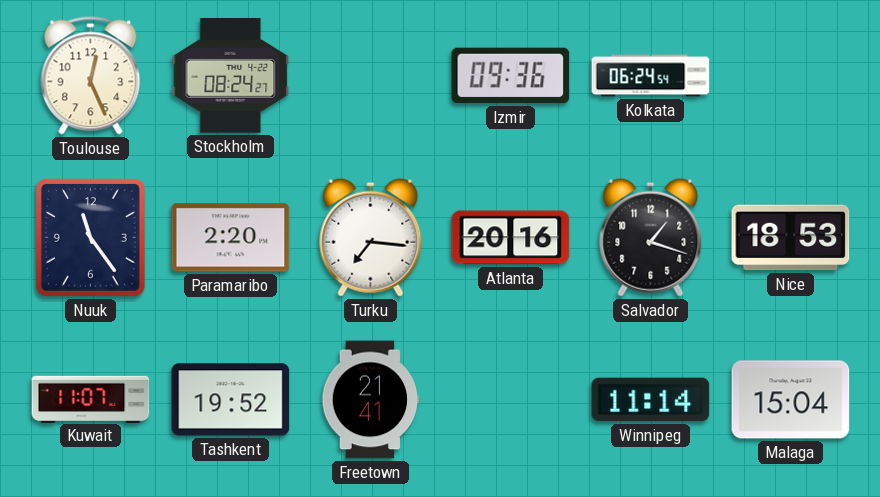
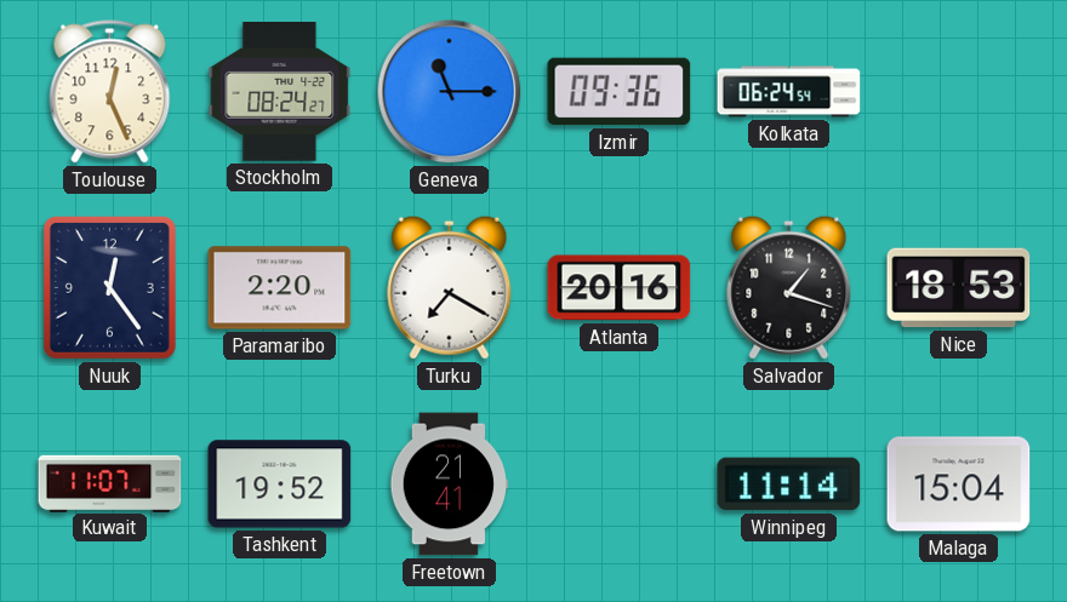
Geneva: none -> 11:15
Nuuk: 11:24 -> 12:24
Turku: 7:16 -> 7:20
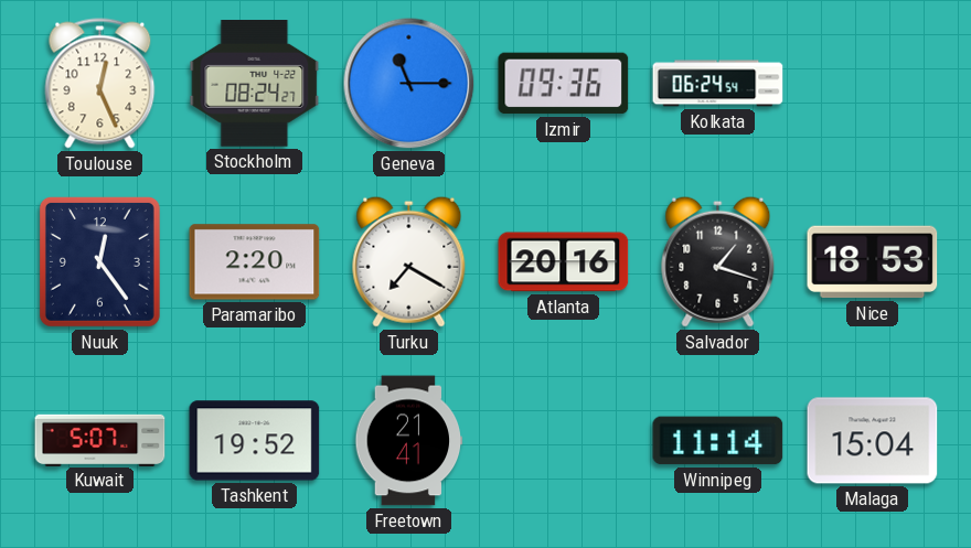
Kuwait: 11:07 -> 5:07
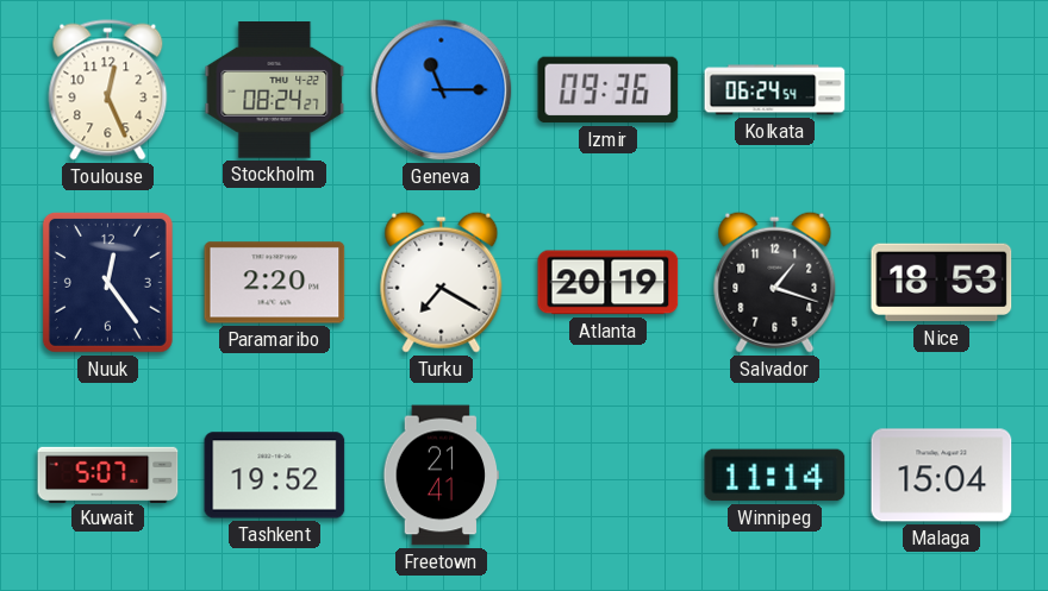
Atlanta: 20:16 -> 20:19
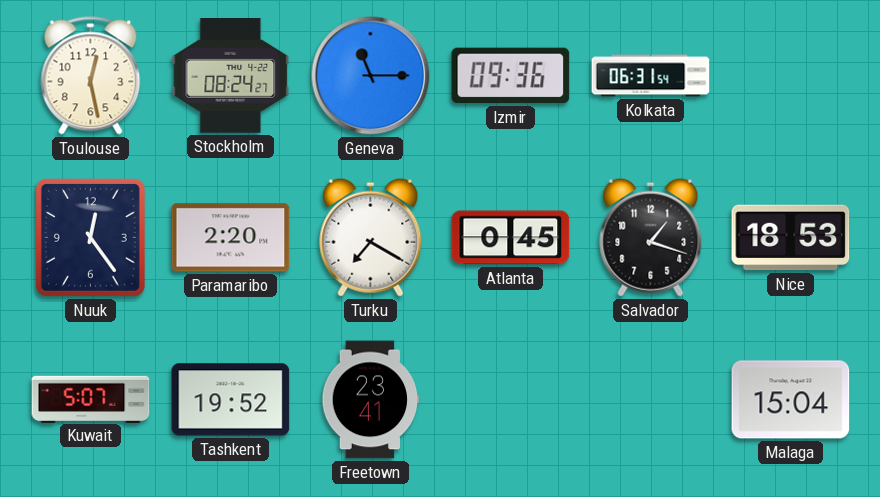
Toulouse: 12:26 -> 12:28
Kolkata: 06:24 -> 06:31
Atlanta: 20:19 -> 0:45
Freetown: 21:41 -> 23:41
Winnipeg: 11:14 -> none
